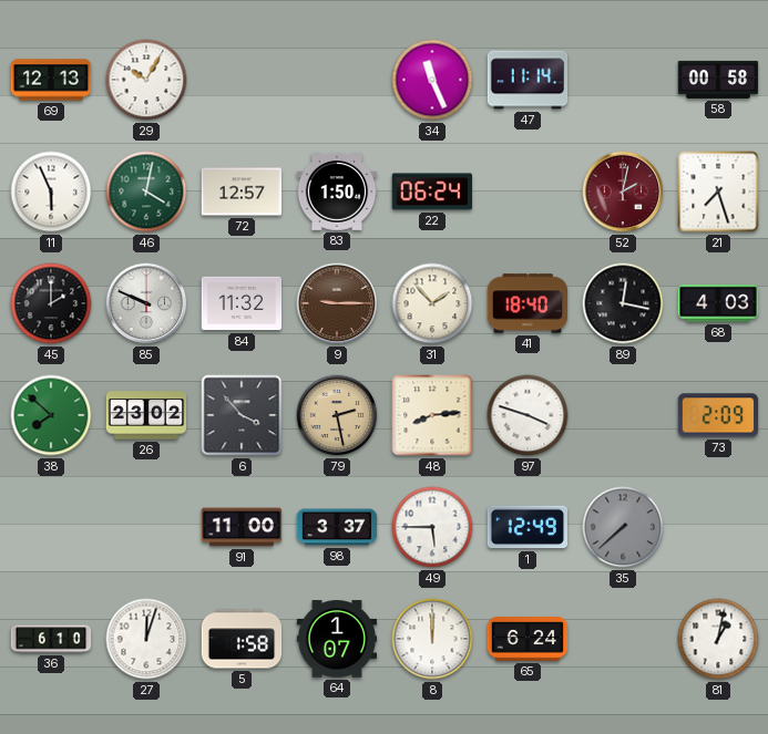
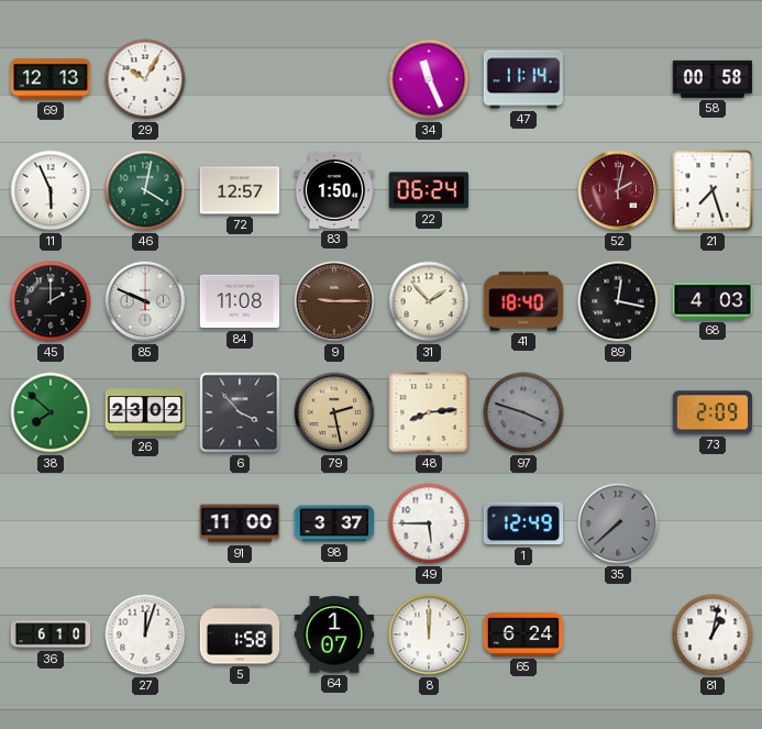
84: 11:32 -> 11:08
97 dial: white -> grey
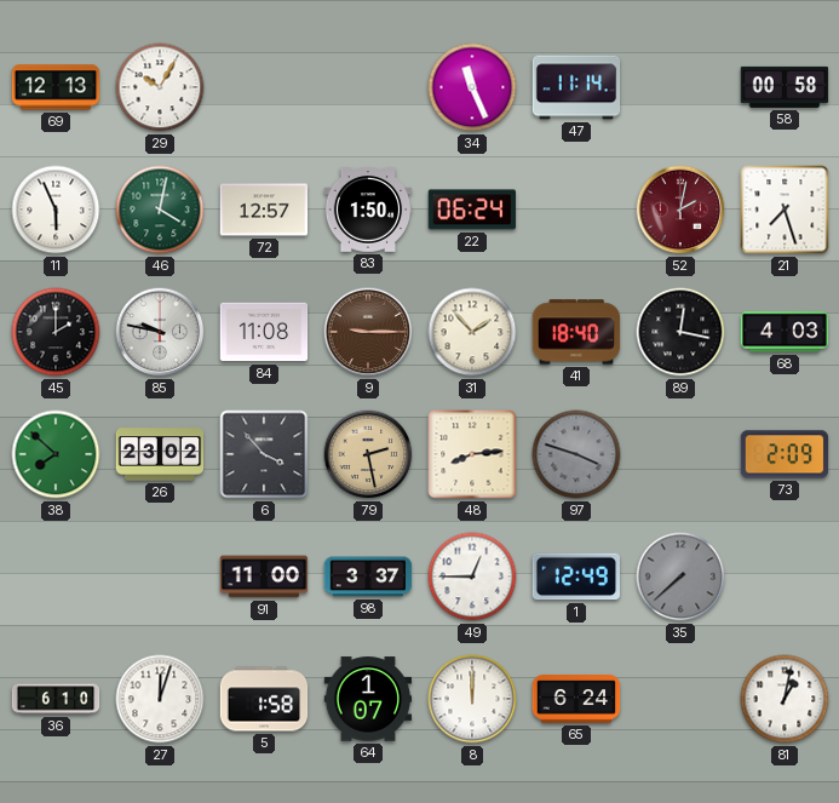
85: 9:49 -> 9:47
49: 5:45 -> 12:45
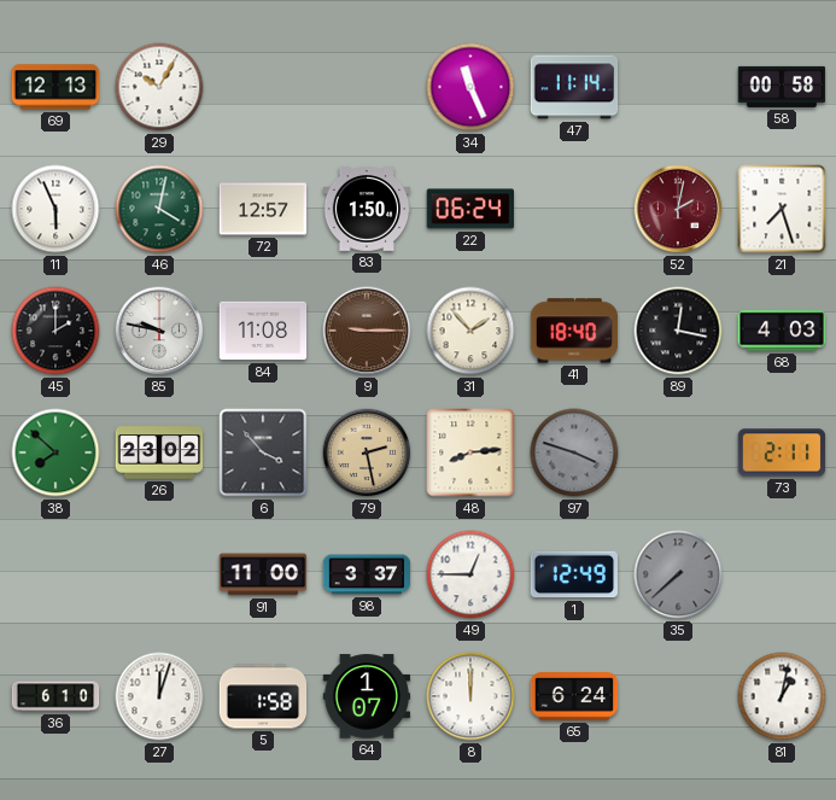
73: 2:09 -> 2:11
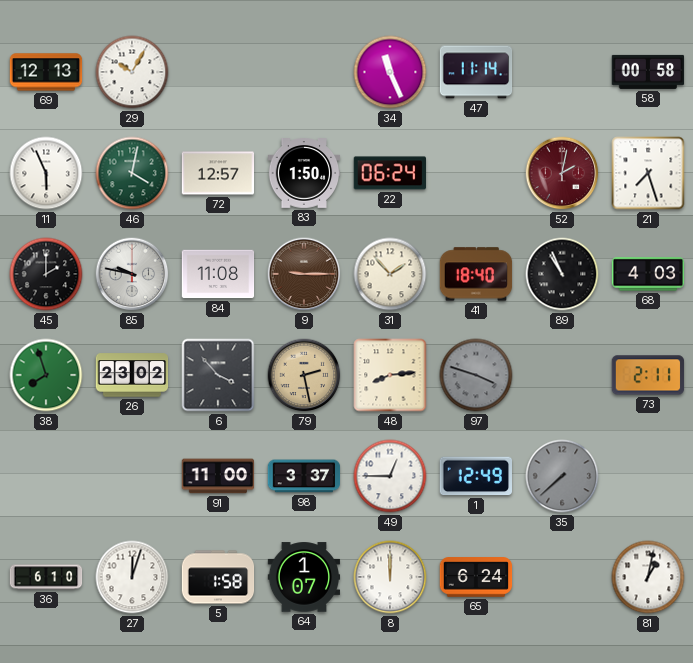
89: 12:17 -> 10:56
38: 7:52 -> 7:57
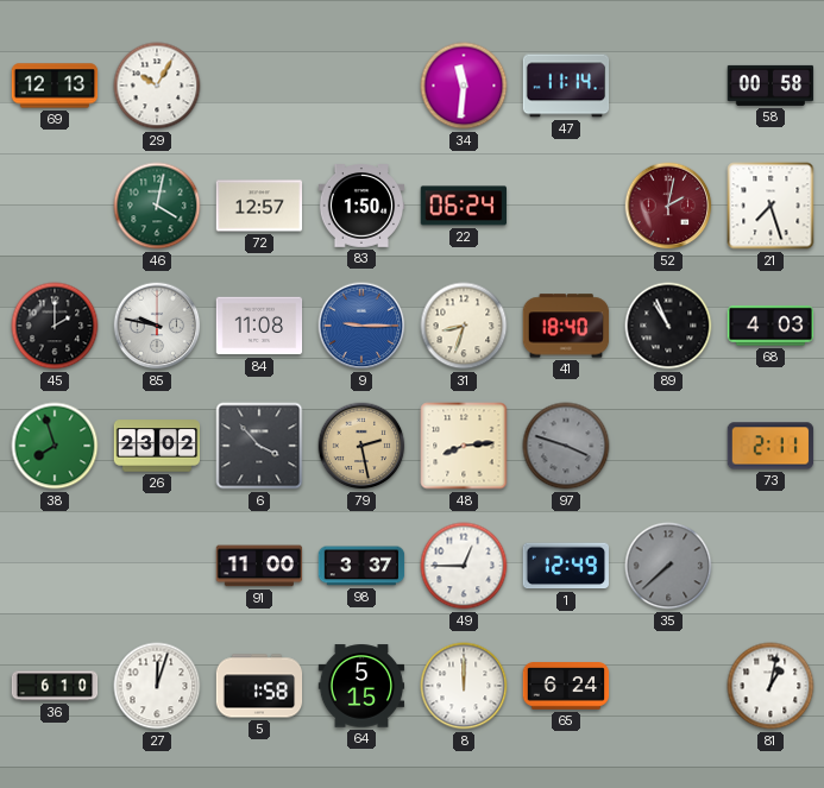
34: 11:26 -> 11:31
11: 5:56 -> none
9 dial: brown -> blue
31: 1:53 -> 8:33
64: 1:07 -> 5:15
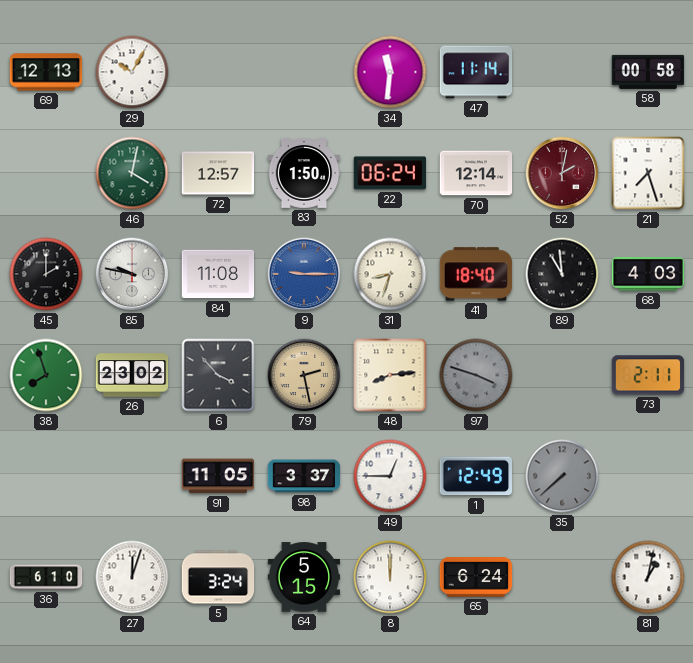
70: none -> 12:14
89: 10:56 -> 10:59
91: 11:00 -> 11:05
5: 1:58 -> 3:24
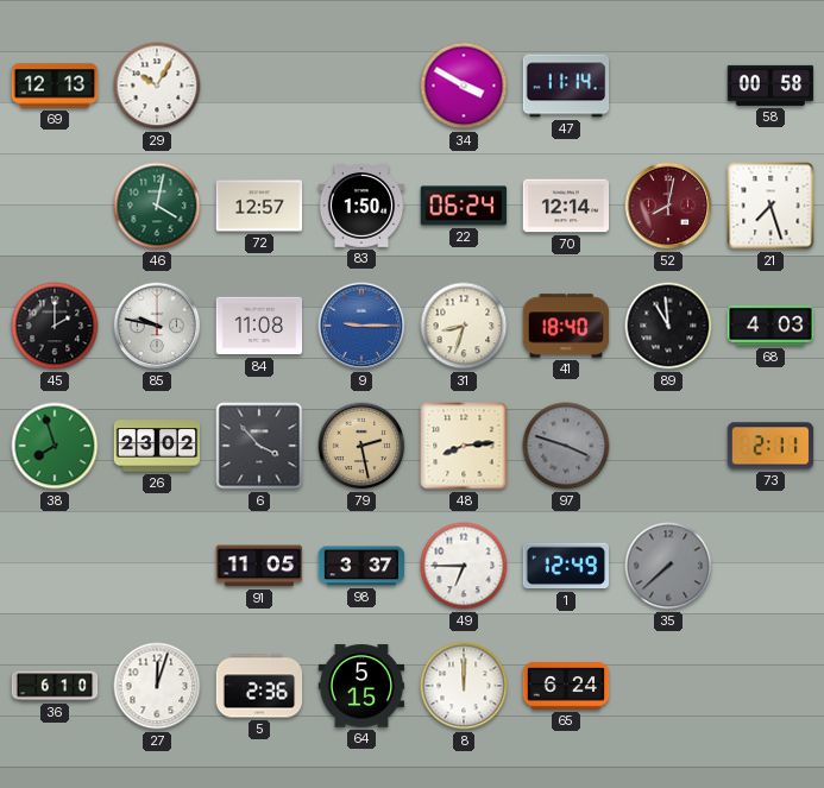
34: 11:31 -> 3:50
52: 2:02 -> 8:02
49: 12:45 -> 6:45
5: 3:24 -> 2:36
81: 1:02 -> none
